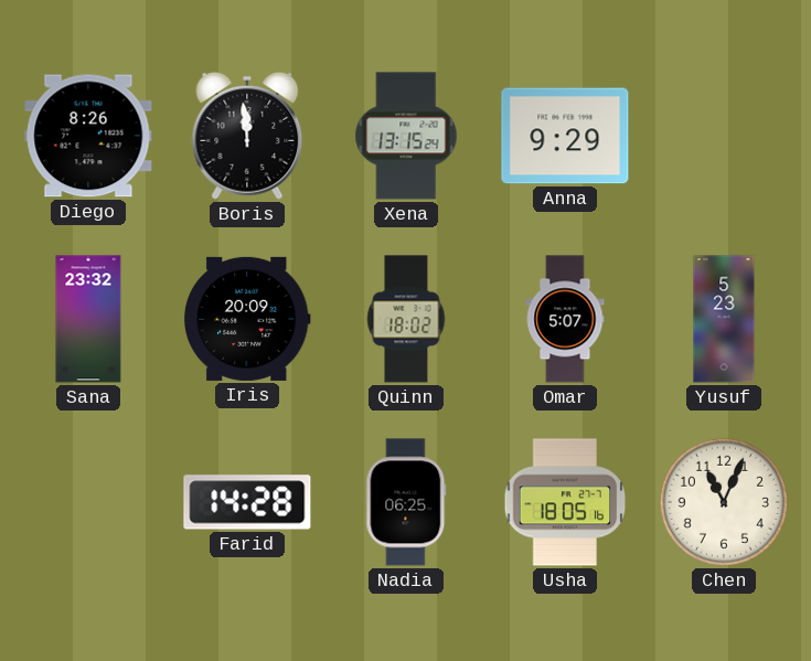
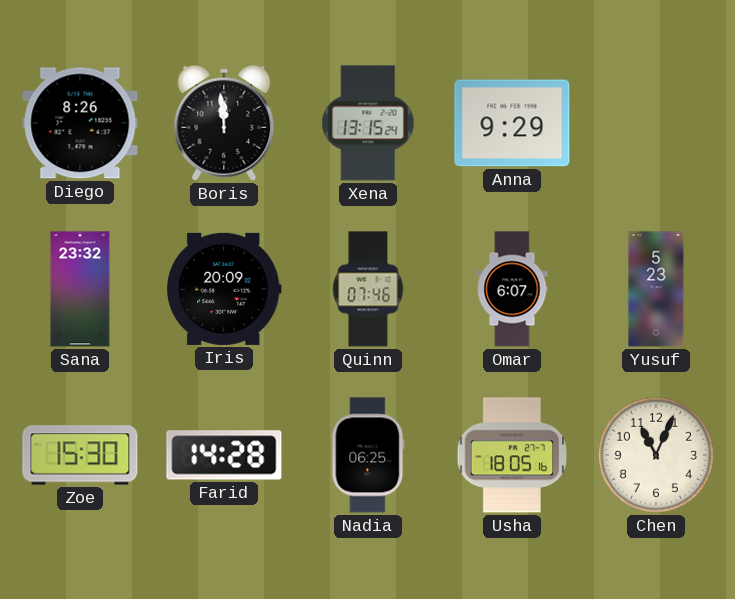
Quinn: 18:02 -> 07:46
Omar: 5:07 -> 6:07
Zoe: none -> 15:30
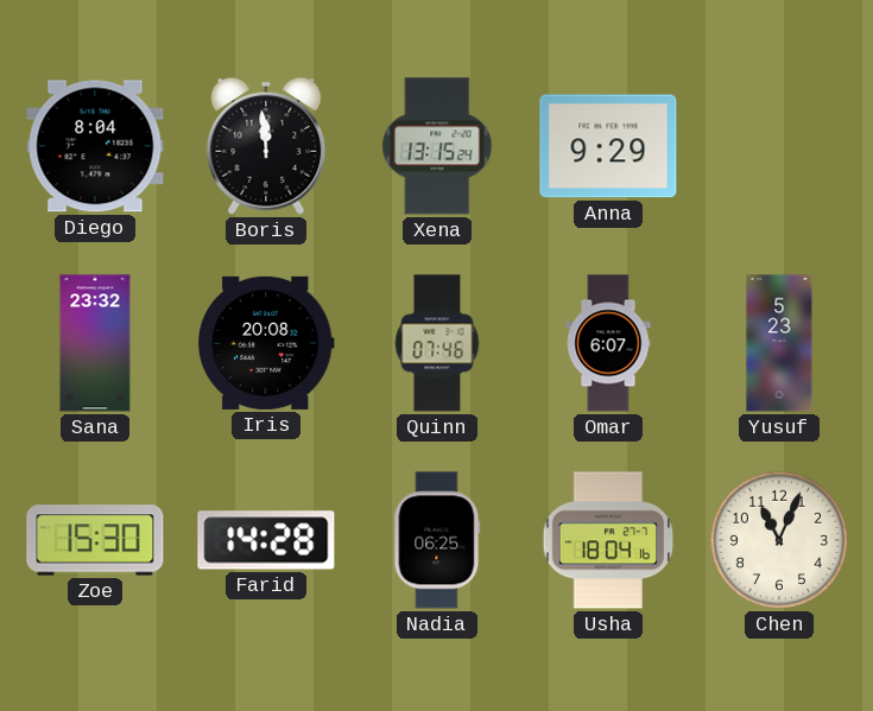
Diego: 8:26 -> 8:04
Iris: 20:09 -> 20:08
Usha: 18:05 -> 18:04
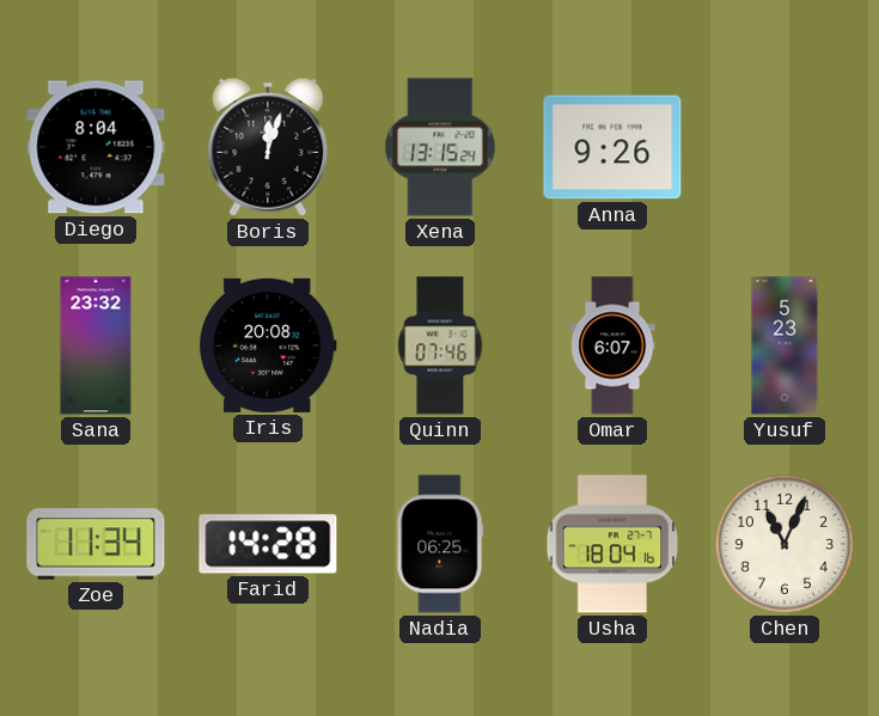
Boris: 11:59 -> 12:03
Anna: 9:29 -> 9:26
Zoe: 15:30 -> 11:34
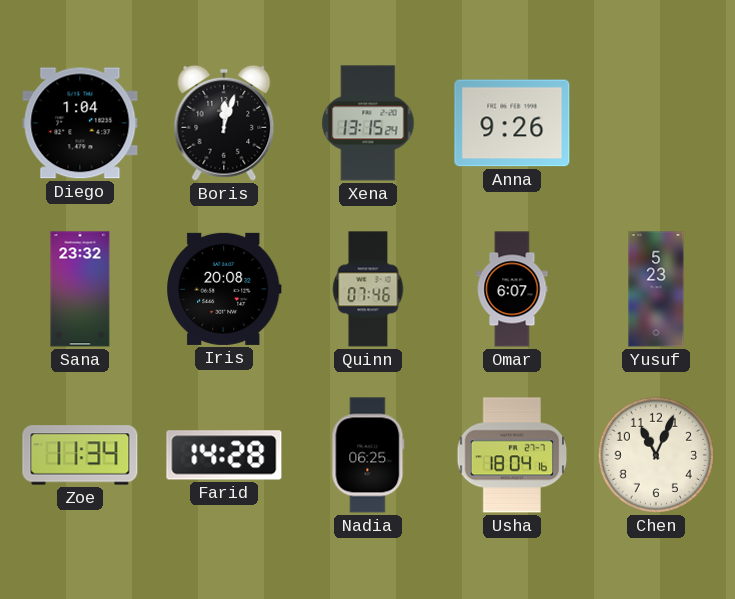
Diego: 8:04 -> 1:04
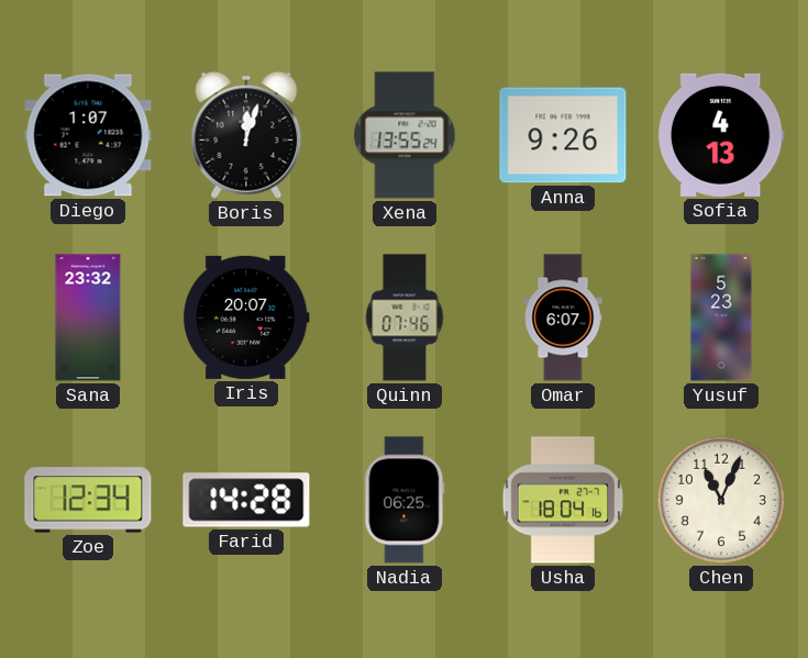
Diego: 1:04 -> 1:07
Xena: 13:15 -> 13:55
Sofia: none -> 4:13
Iris: 20:08 -> 20:07
Zoe: 11:34 -> 12:34
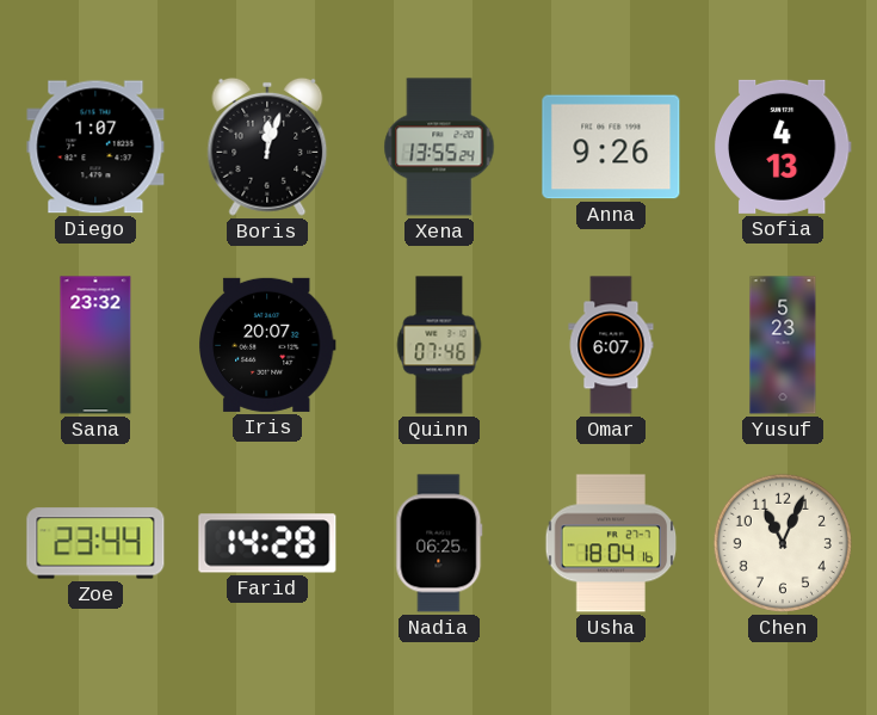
Zoe: 12:34 -> 23:44
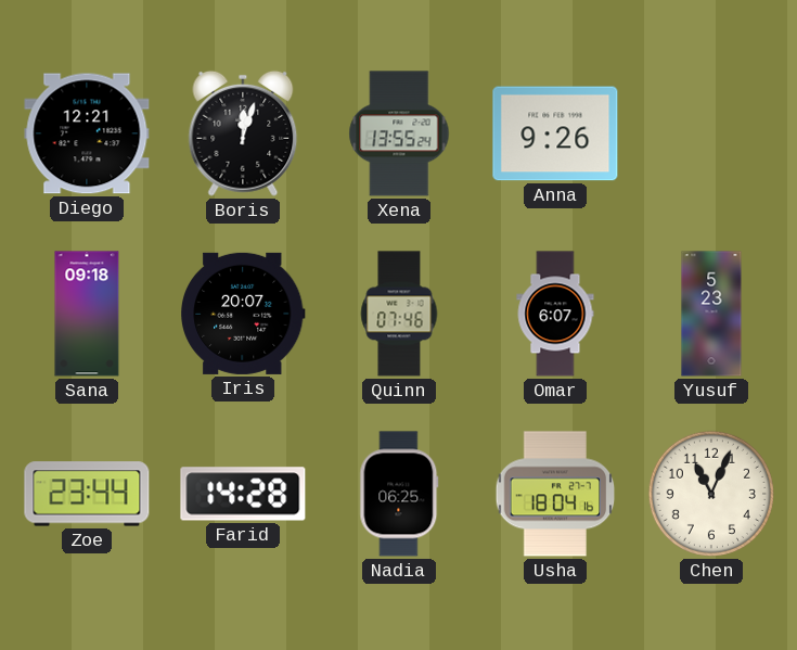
Diego: 1:07 -> 12:21
Sofia: 4:13 -> none
Sana: 23:32 -> 09:18
